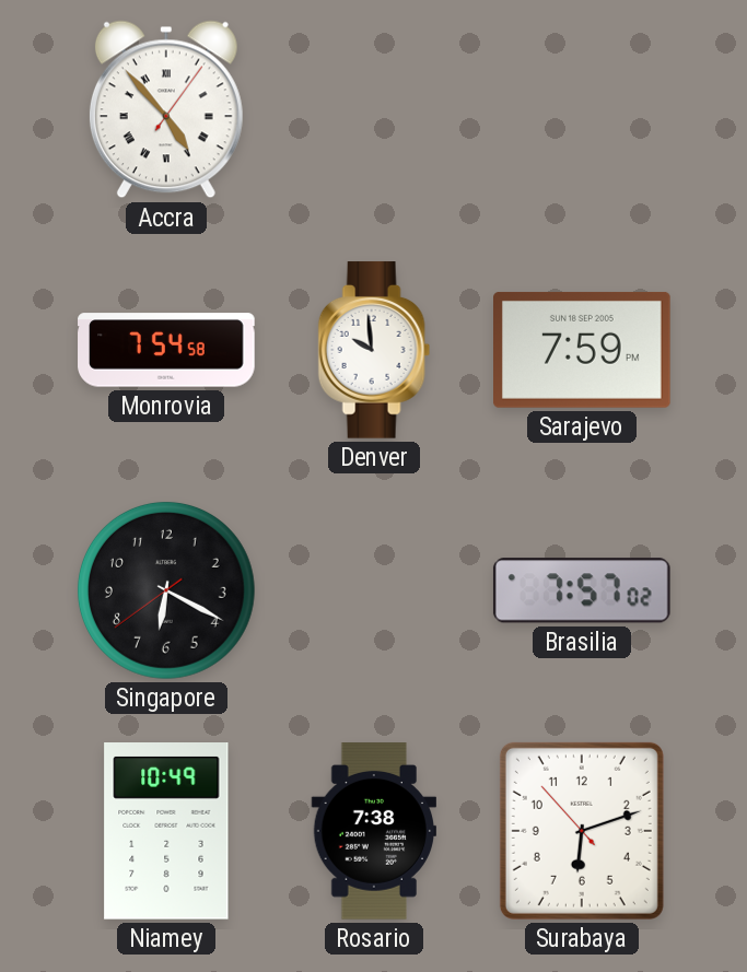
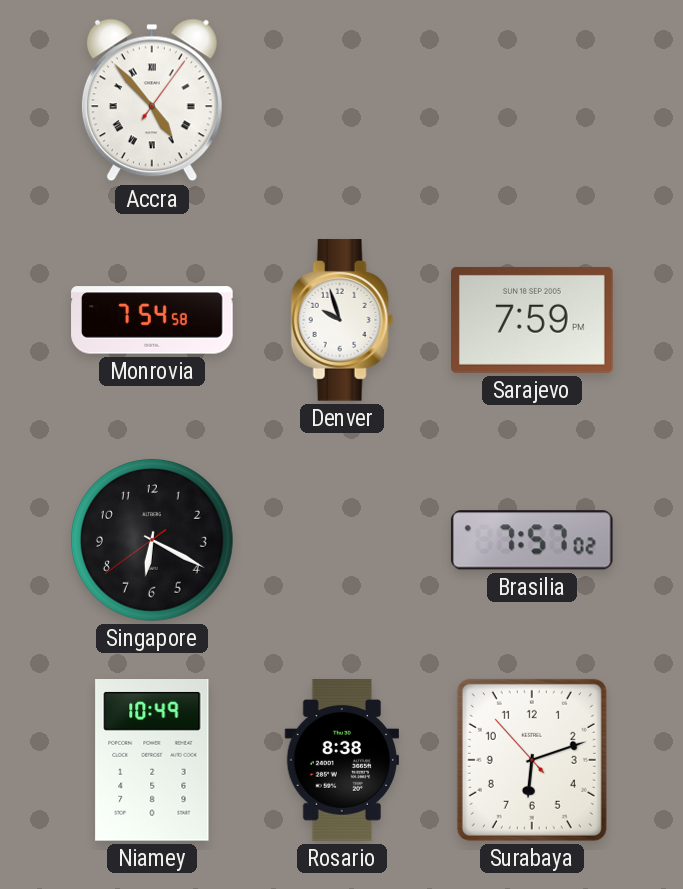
Denver: 9:59 -> 9:57
Rosario: 7:38 -> 8:38
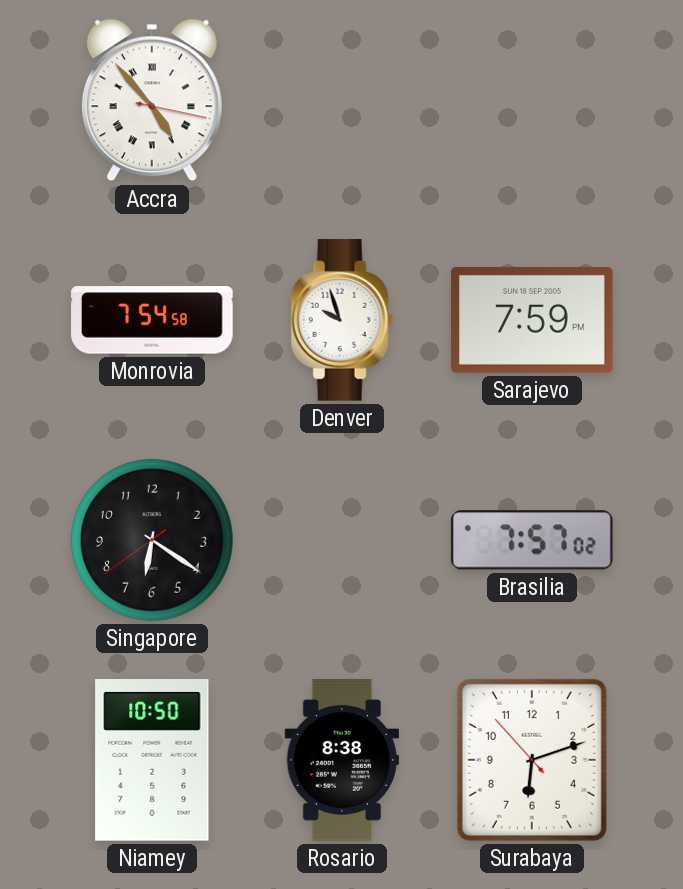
Accra: 4:53:06 -> 4:53:17
Singapore: 6:19 -> 6:20
Niamey: 10:49 -> 10:50
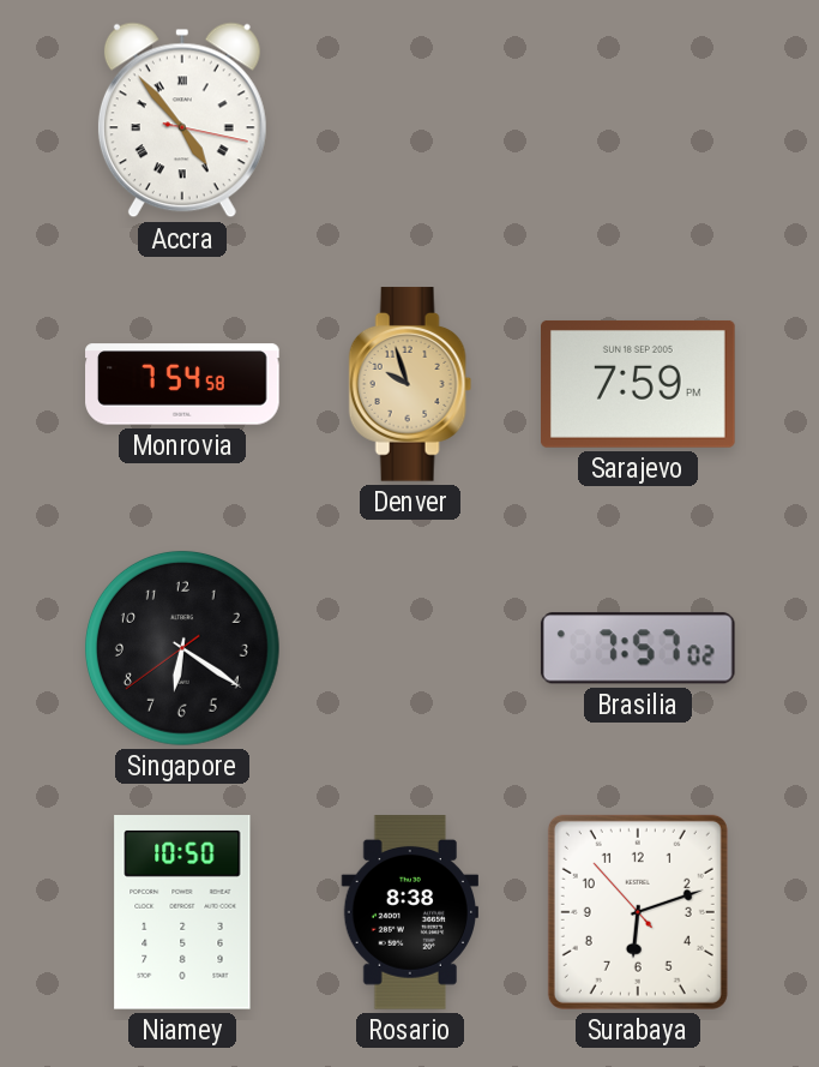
Denver dial: white -> champagne
